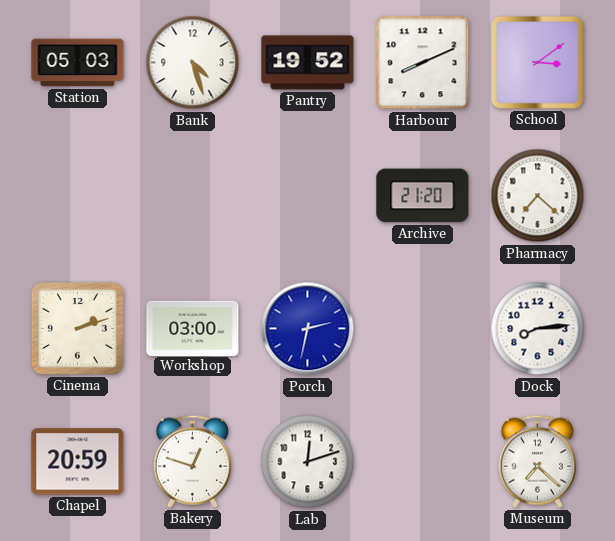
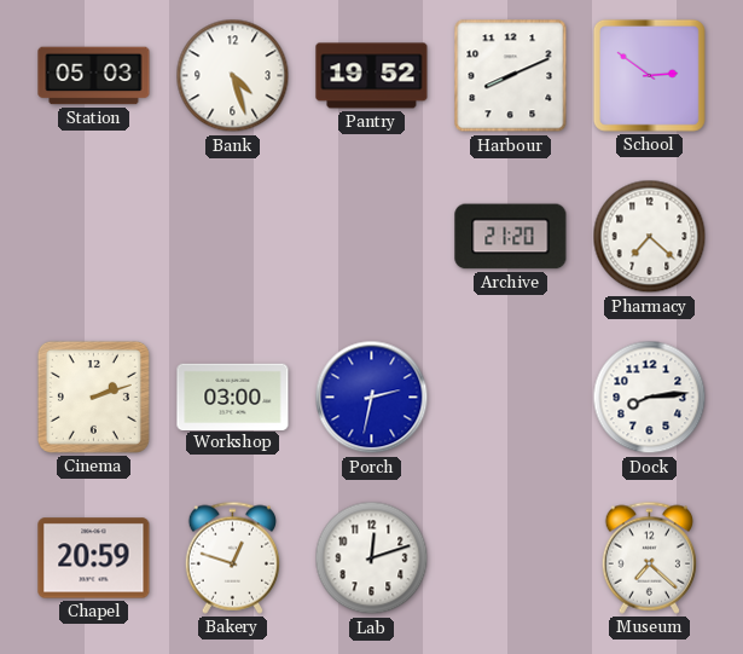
School: 3:09 -> 2:51
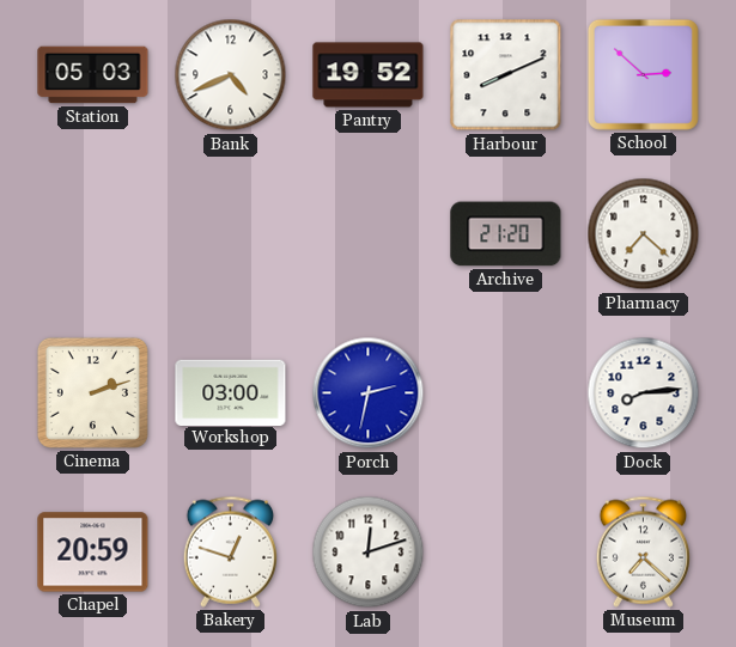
Bank: 4:27 -> 4:41
School: 2:51 -> 2:52
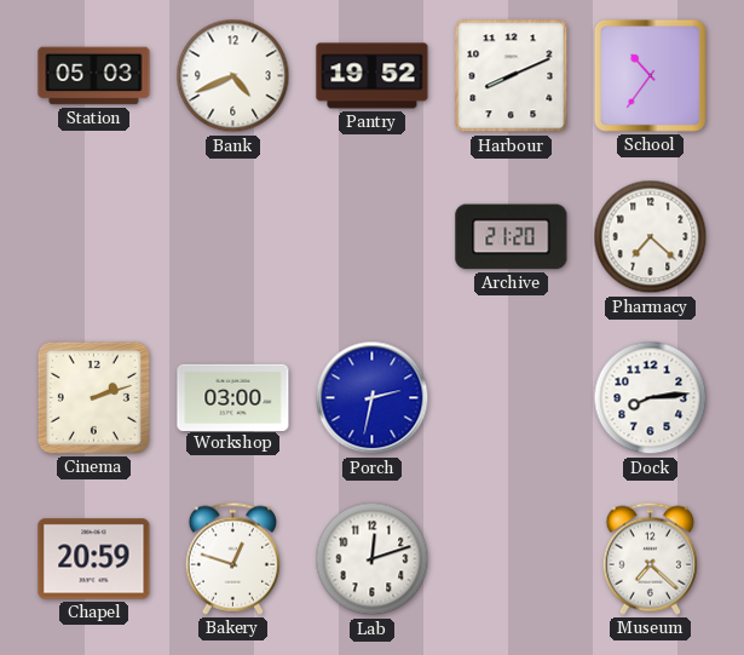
School: 2:52 -> 10:36
